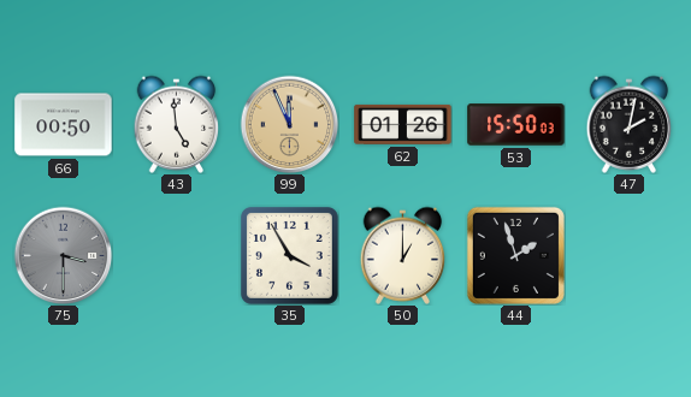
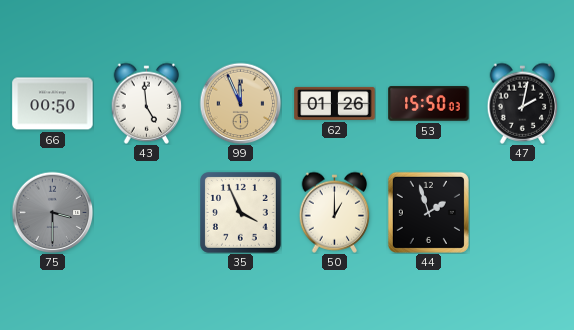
35: 3:55 -> 3:56
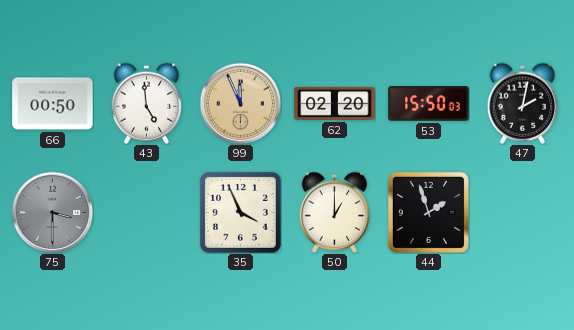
62: 01:26 -> 02:20
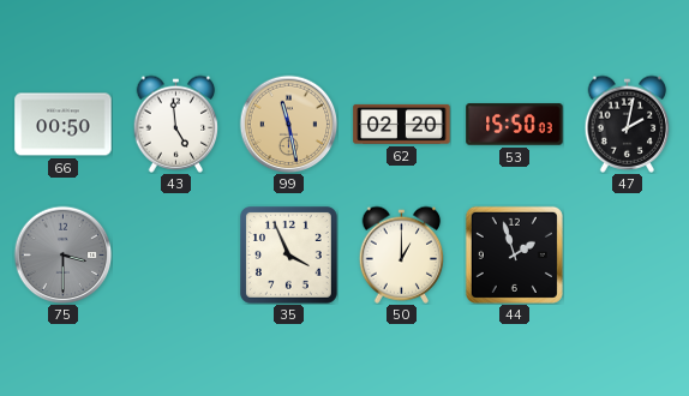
99: 11:56 -> 11:28
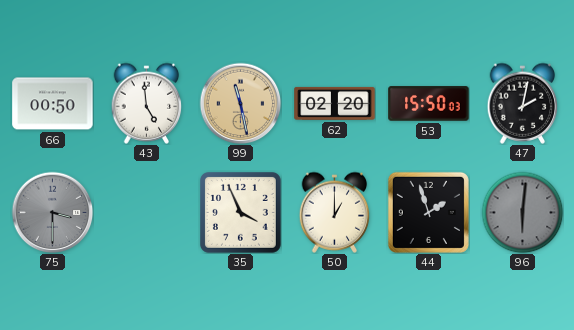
96: none -> 6:01
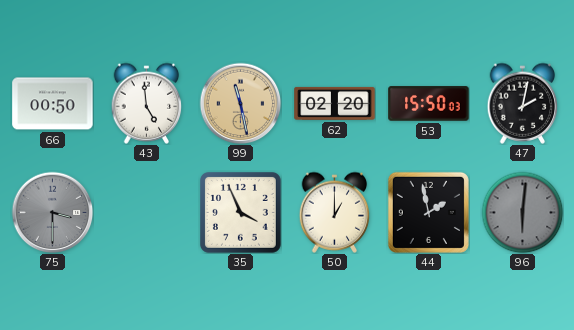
44: 1:57 -> 1:58
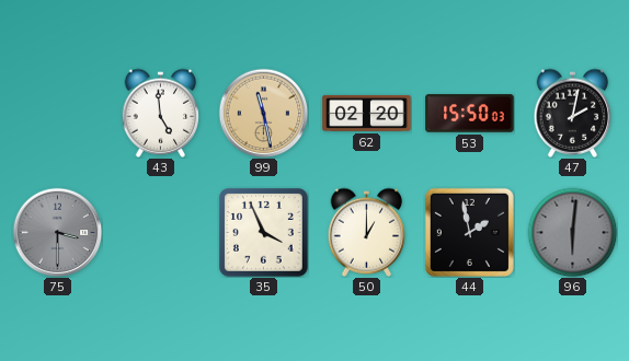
66: 00:50 -> none
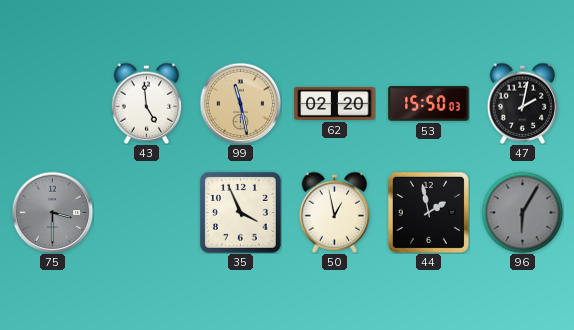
50: 1:00 -> 12:58
96: 6:01 -> 6:05
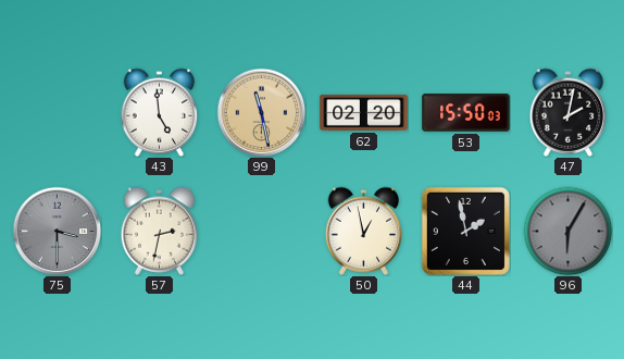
57: none -> 2:32
35: 3:56 -> none
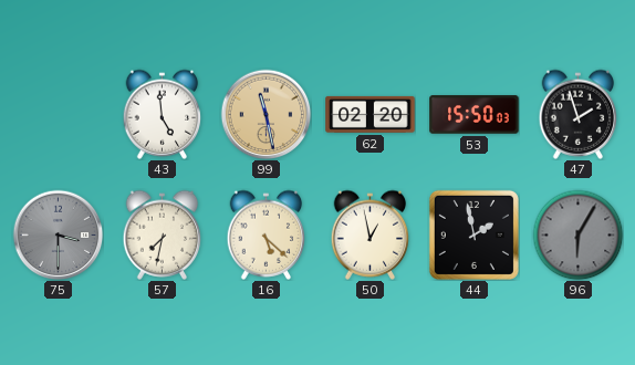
47: 2:02 -> 1:57
57: 2:32 -> 7:32
16: none -> 5:22
